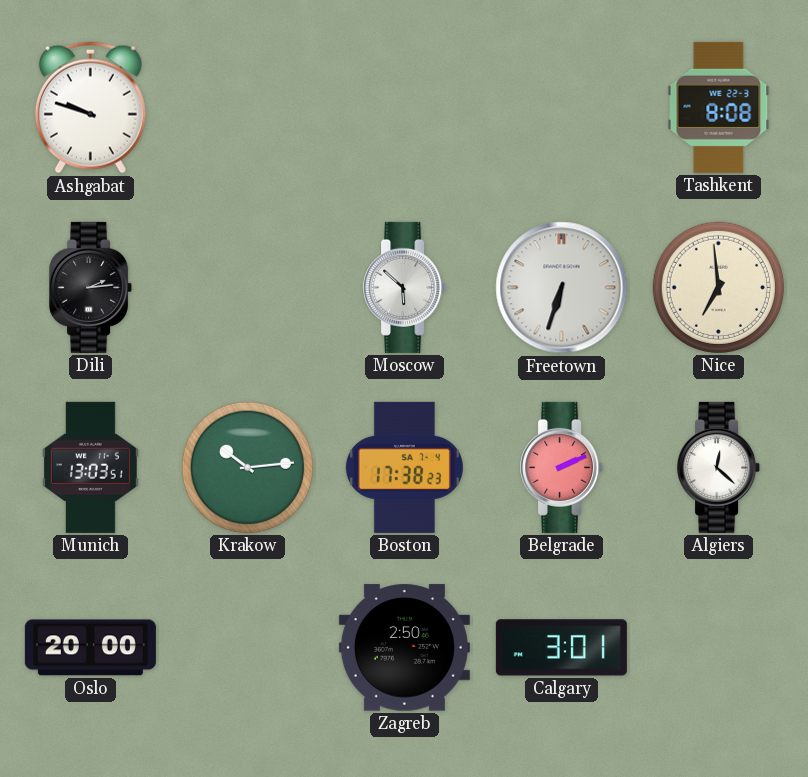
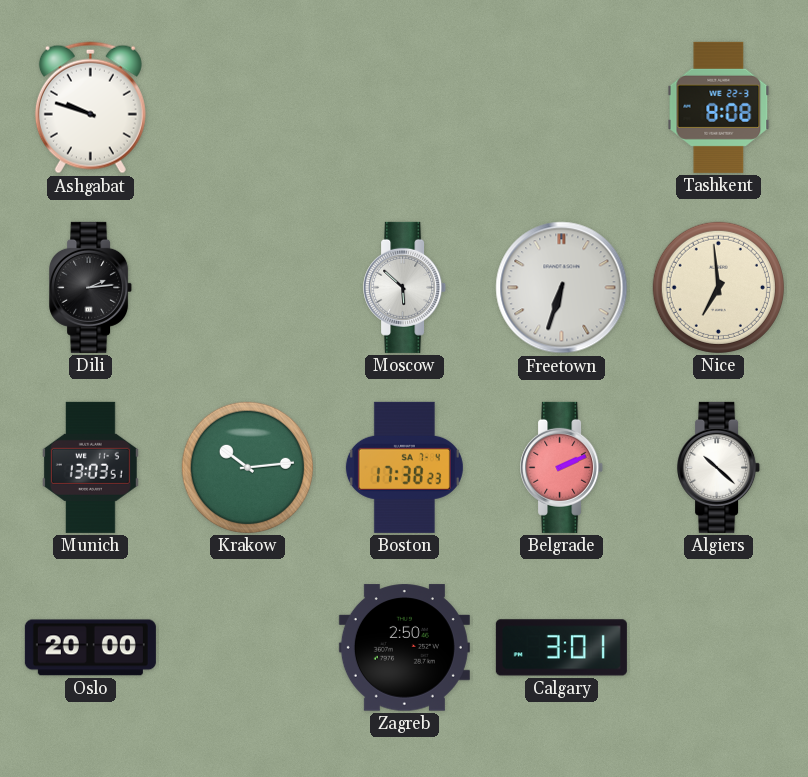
Algiers: 12:22 -> 10:22
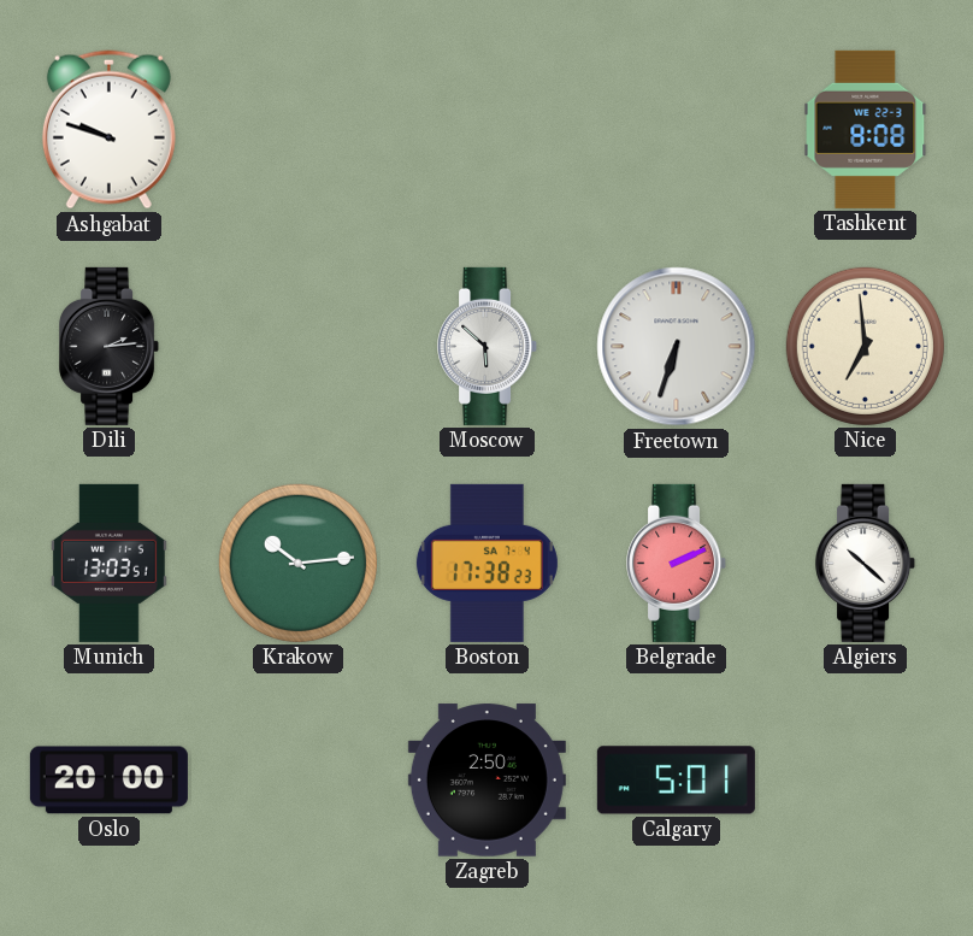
Calgary: 3:01 -> 5:01
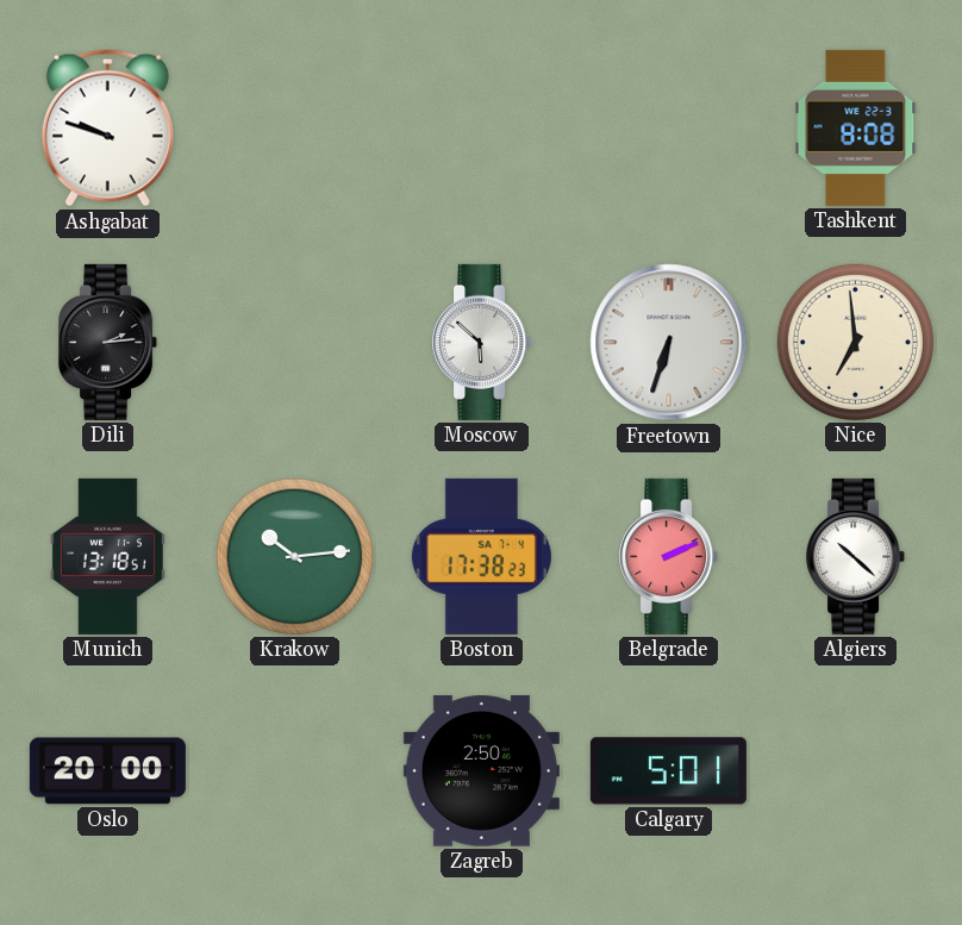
Munich: 13:03 -> 13:18
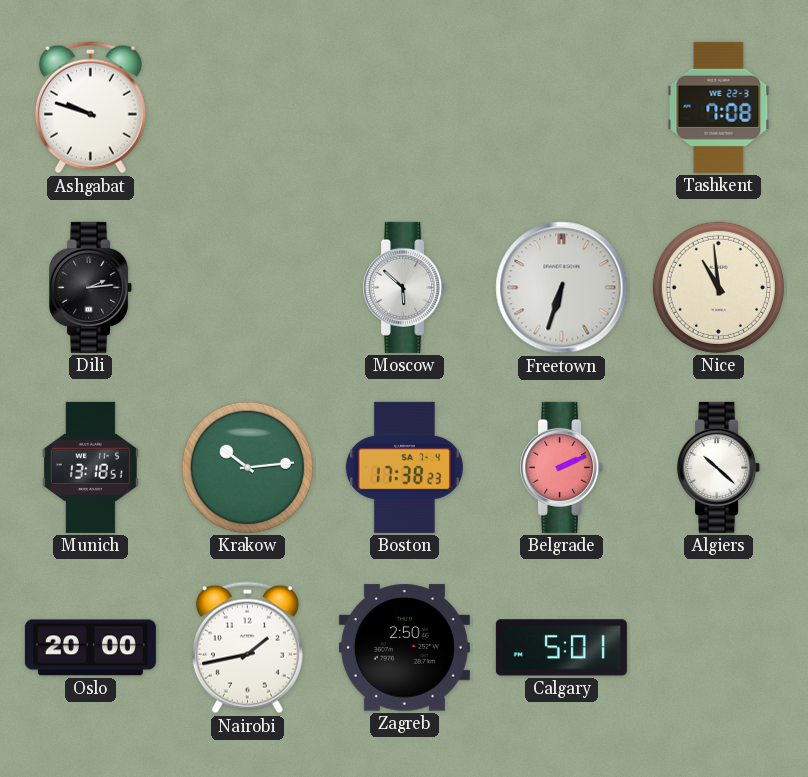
Tashkent: 8:08 -> 7:08
Nice: 6:59 -> 10:59
Nairobi: none -> 1:43
